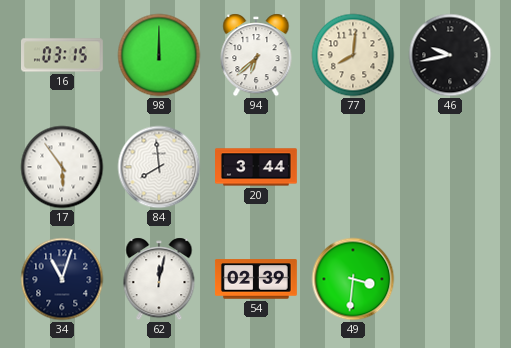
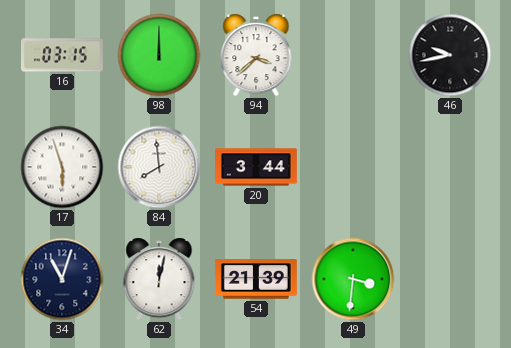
94: 6:38 -> 3:38
77: 8:01 -> none
17: 5:54 -> 5:57
54: 02:39 -> 21:39
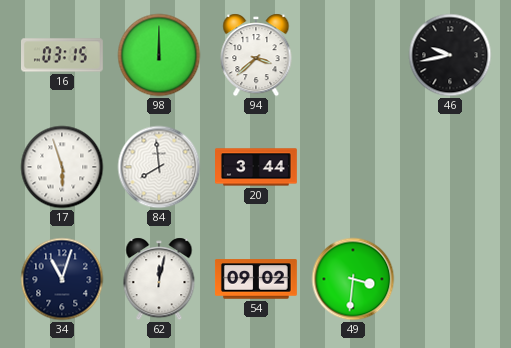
54: 21:39 -> 09:02
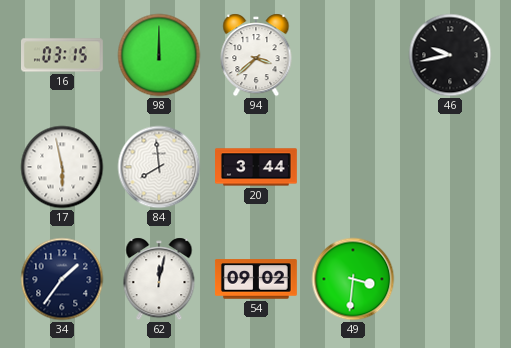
17: 5:57 -> 5:58
34: 11:03 -> 1:36
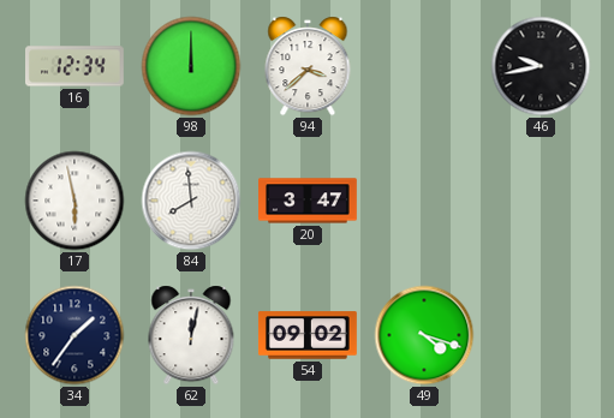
16: 03:15 -> 12:34
20: 3:44 -> 3:47
49: 3:31 -> 4:18
